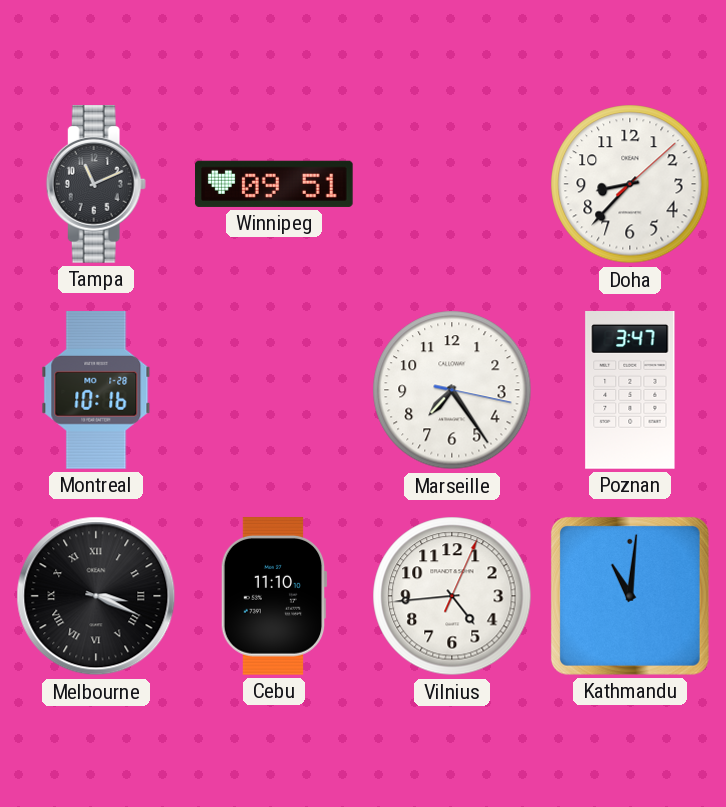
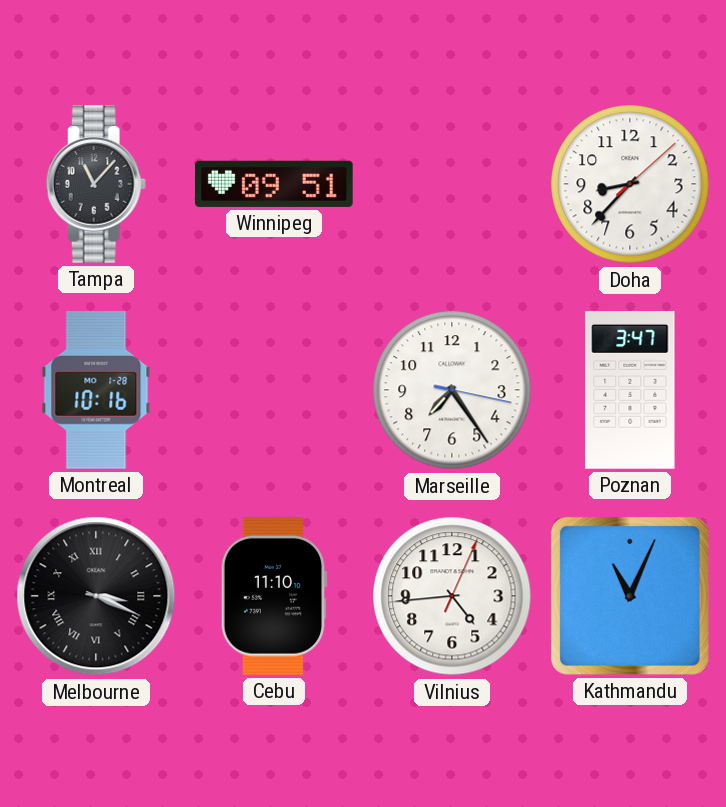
Tampa: 11:11 -> 11:07
Kathmandu: 11:01 -> 11:04
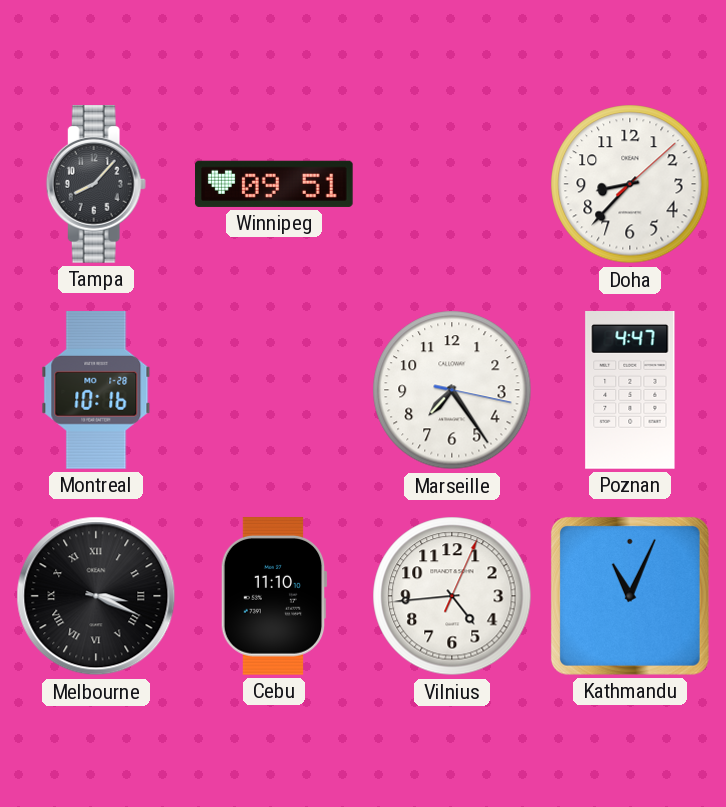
Tampa: 11:07 -> 8:07
Poznan: 3:47 -> 4:47
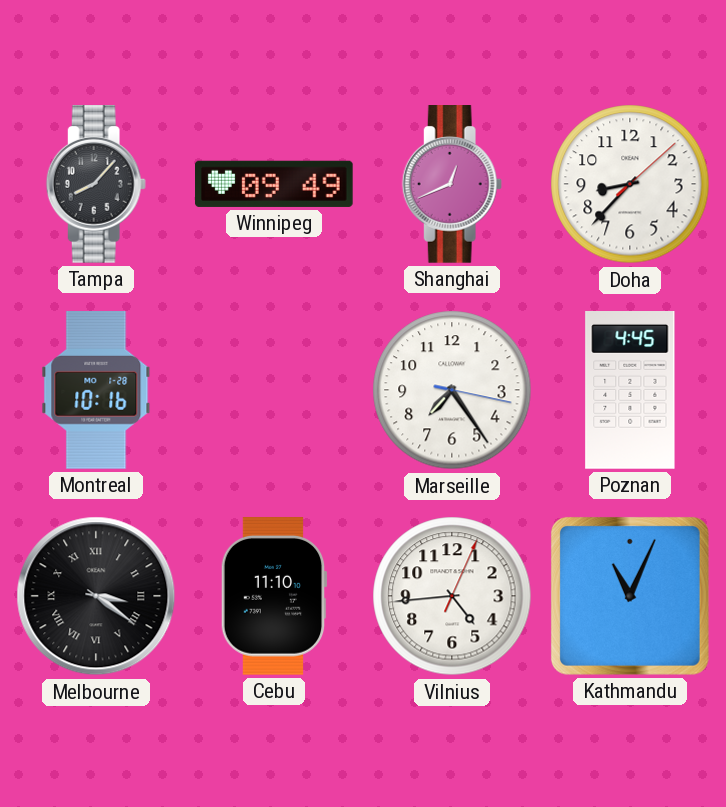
Winnipeg: 09:51 -> 09:49
Shanghai: none -> 12:41
Poznan: 4:47 -> 4:45
Melbourne: 3:19 -> 3:21
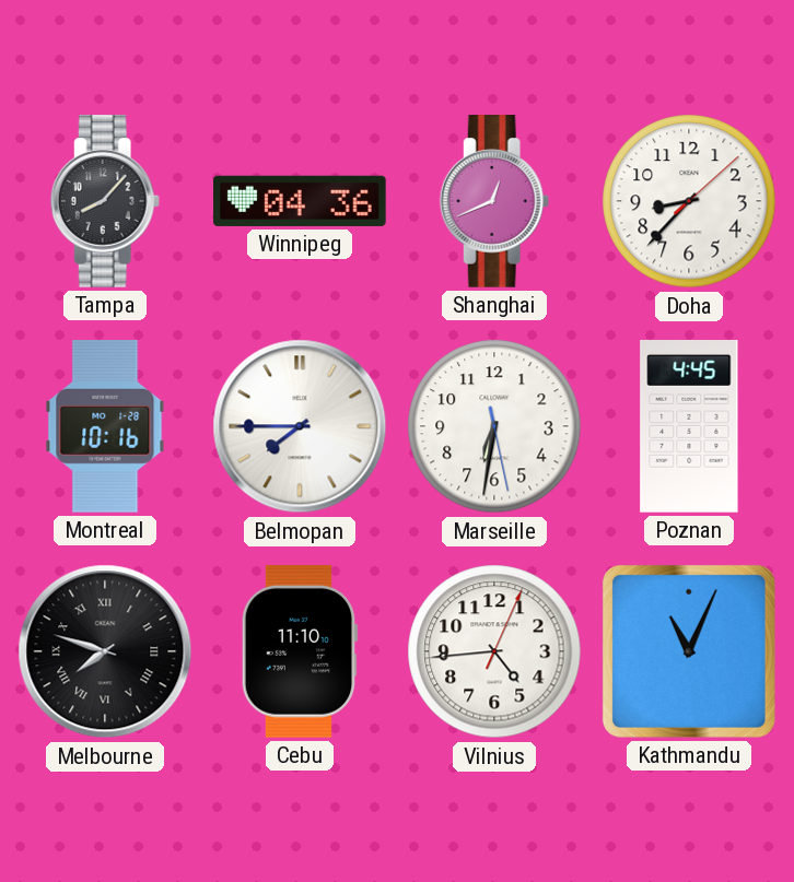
Winnipeg: 09:49 -> 04:36
Belmopan: none -> 7:45
Marseille: 7:24 -> 6:31
Melbourne: 3:21 -> 7:48
